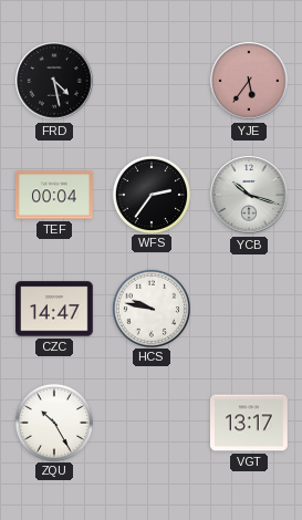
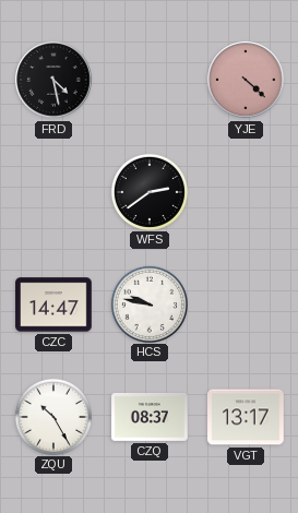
YJE: 5:36 -> 4:22
TEF: 00:04 -> none
WFS: 2:36 -> 2:39
YCB: 10:18 -> none
CZQ: none -> 08:37
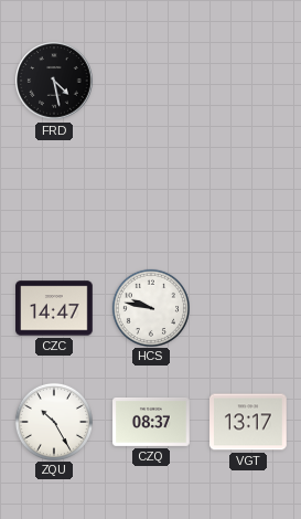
YJE: 4:22 -> none
WFS: 2:39 -> none
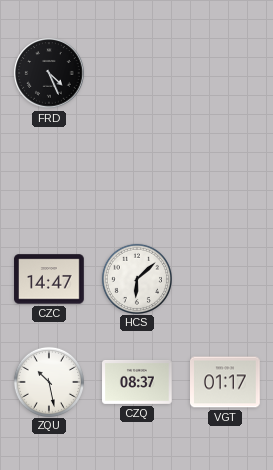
FRD: 4:28 -> 4:26
HCS: 9:47 -> 6:08
ZQU: 10:25 -> 10:28
VGT: 13:17 -> 01:17
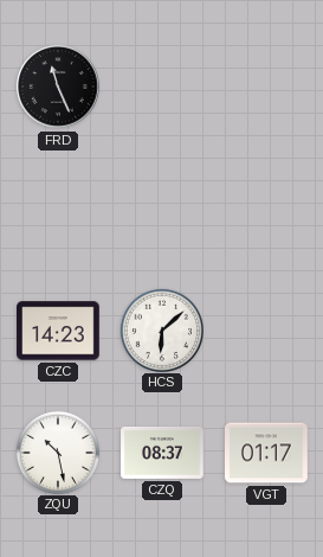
FRD: 4:26 -> 11:26
CZC: 14:47 -> 14:23
